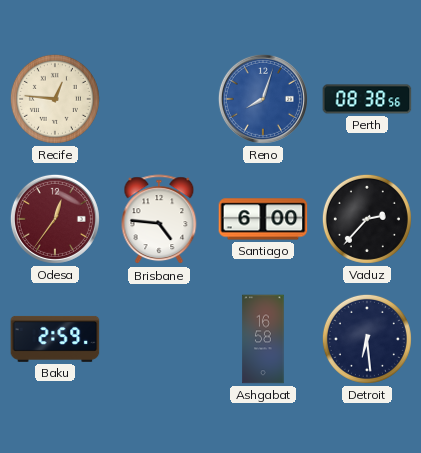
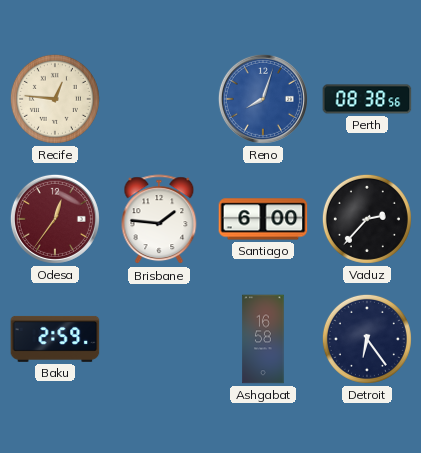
Brisbane: 4:46 -> 1:46
Detroit: 6:29 -> 6:24
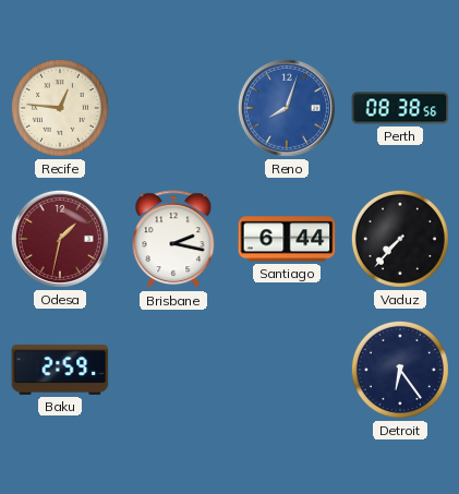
Odesa: 12:36 -> 1:32
Brisbane: 1:46 -> 2:17
Santiago: 6:00 -> 6:44
Vaduz: 2:37 -> 7:37
Ashgabat: 16:58 -> none
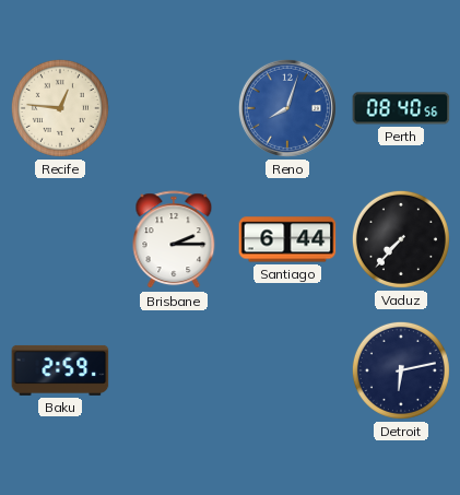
Perth: 08:38 -> 08:40
Odesa: 1:32 -> none
Brisbane: 2:17 -> 2:15
Detroit: 6:24 -> 6:13
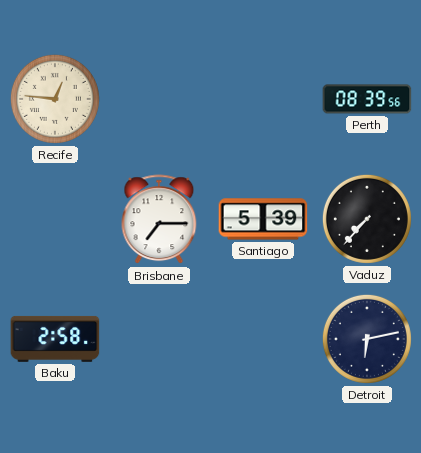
Reno: 8:03 -> none
Perth: 08:40 -> 08:39
Brisbane: 2:15 -> 7:15
Santiago: 6:44 -> 5:39
Baku: 2:59 -> 2:58
